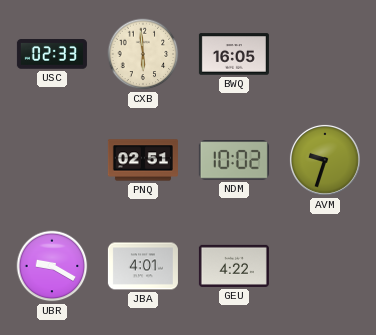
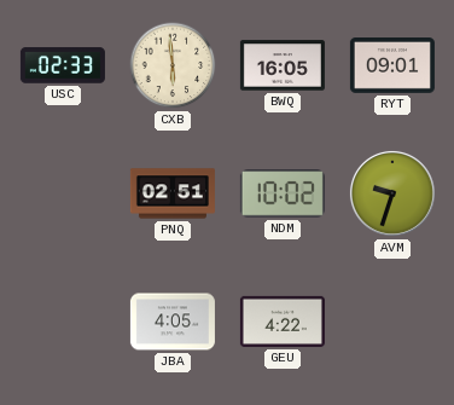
RYT: none -> 09:01
UBR: 9:20 -> none
JBA: 4:01 -> 4:05
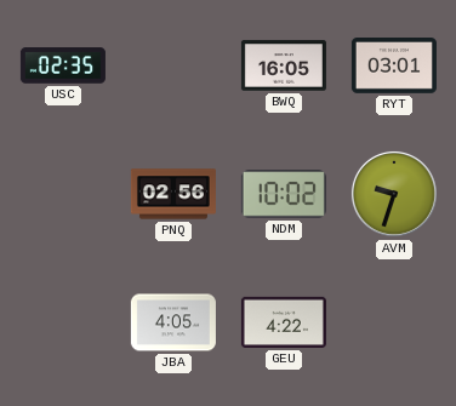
USC: 02:33 -> 02:35
CXB: 5:59 -> none
RYT: 09:01 -> 03:01
PNQ: 02:51 -> 02:56
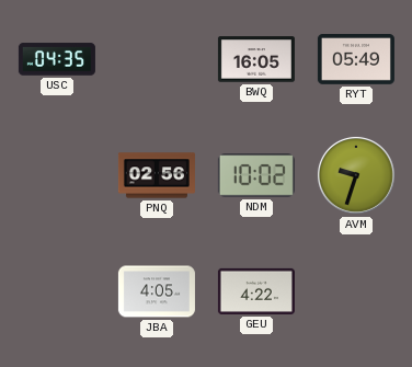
USC: 02:35 -> 04:35
RYT: 03:01 -> 05:49
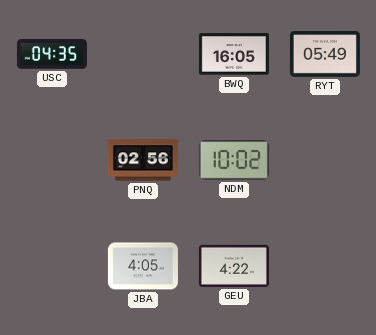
AVM: 9:33 -> none
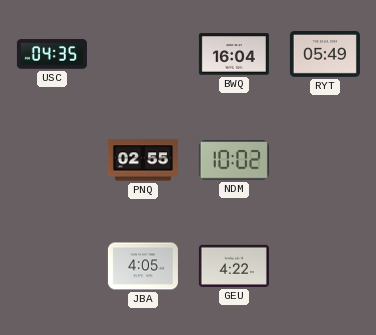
BWQ: 16:05 -> 16:04
PNQ: 02:56 -> 02:55
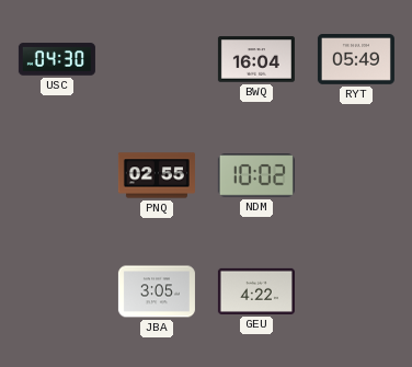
USC: 04:35 -> 04:30
JBA: 4:05 -> 3:05
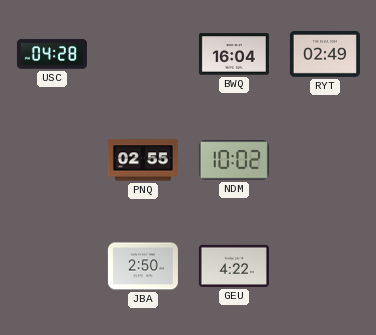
USC: 04:30 -> 04:28
RYT: 05:49 -> 02:49
JBA: 3:05 -> 2:50
